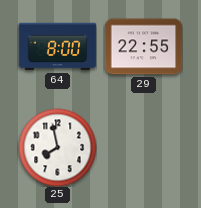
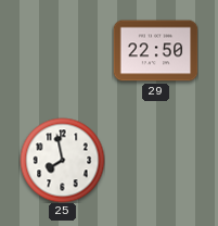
64: 8:00 -> none
29: 22:55 -> 22:50
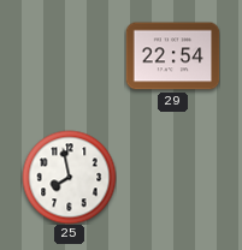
29: 22:50 -> 22:54
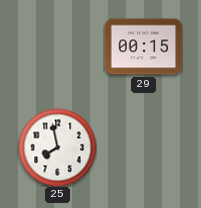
29: 22:54 -> 00:15
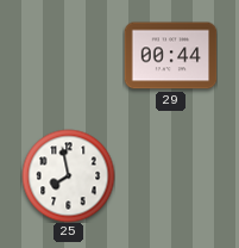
29: 00:15 -> 00:44
